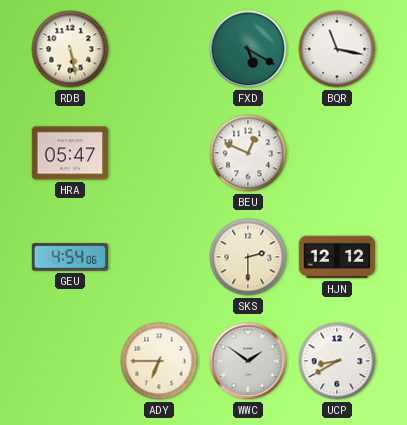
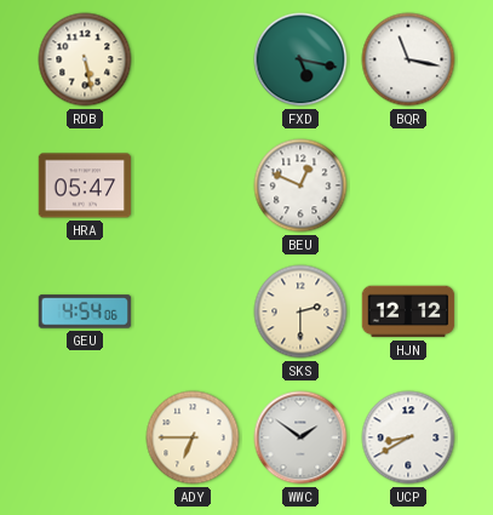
FXD: 5:20 -> 5:17
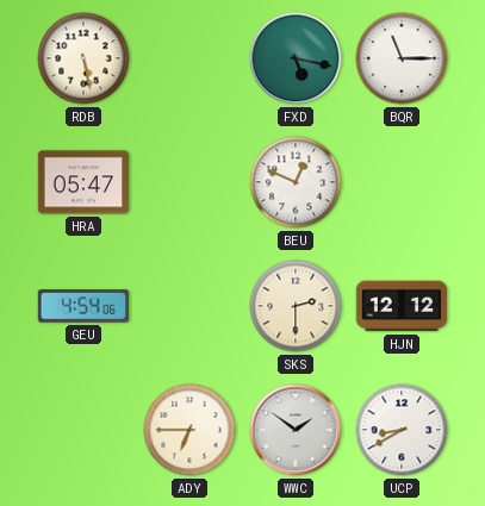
BQR: 11:17 -> 11:15
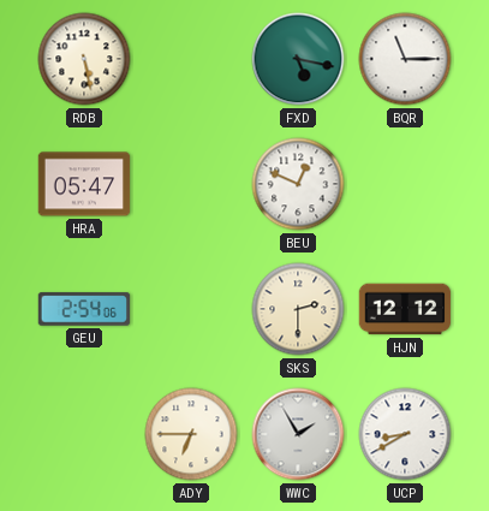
GEU: 4:54 -> 2:54
WWC: 1:51 -> 1:55
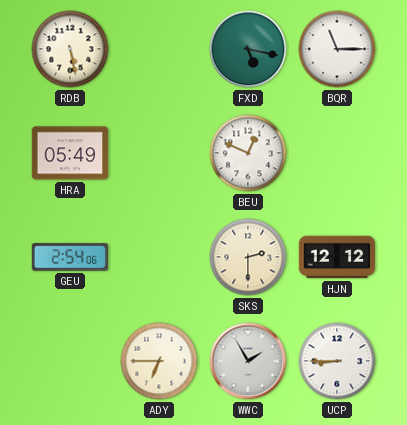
HRA: 05:47 -> 05:49
UCP: 8:40 -> 8:45
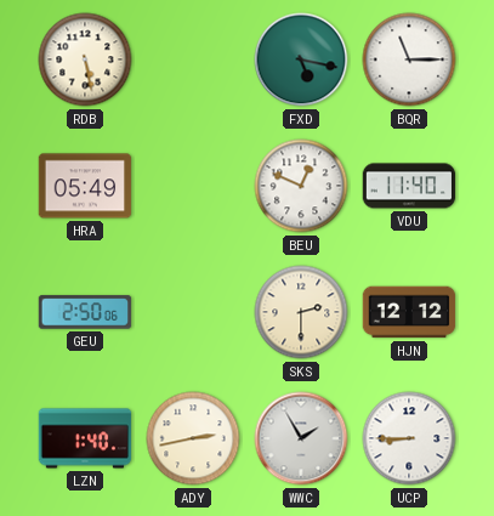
VDU: none -> 11:40
GEU: 2:54 -> 2:50
LZN: none -> 1:40
ADY: 6:45 -> 2:43
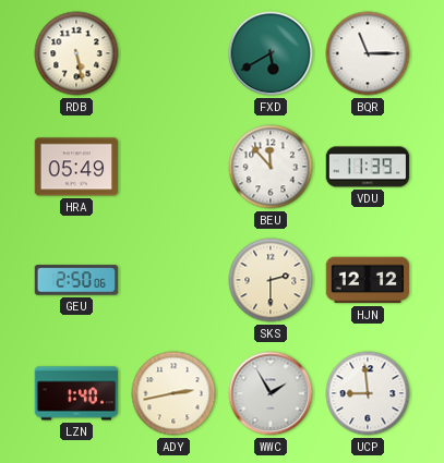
FXD: 5:17 -> 5:40
BEU: 12:49 -> 11:53
VDU: 11:40 -> 11:39
UCP: 8:45 -> 8:59
